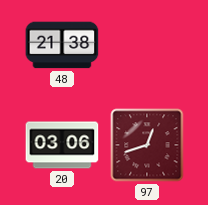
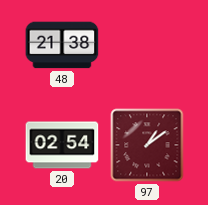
20: 03:06 -> 02:54
97: 12:42 -> 1:09
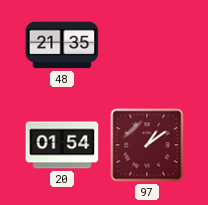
48: 21:38 -> 21:35
20: 02:54 -> 01:54
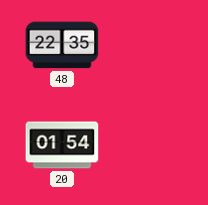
48: 21:35 -> 22:35
97: 1:09 -> none
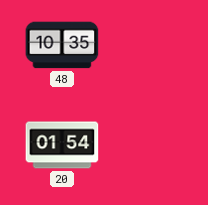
48: 22:35 -> 10:35
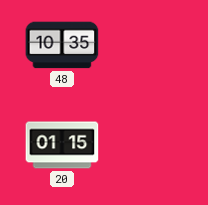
20: 01:54 -> 01:15
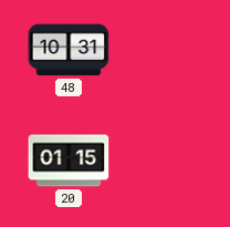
48: 10:35 -> 10:31
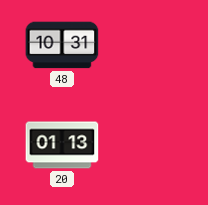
20: 01:15 -> 01:13
